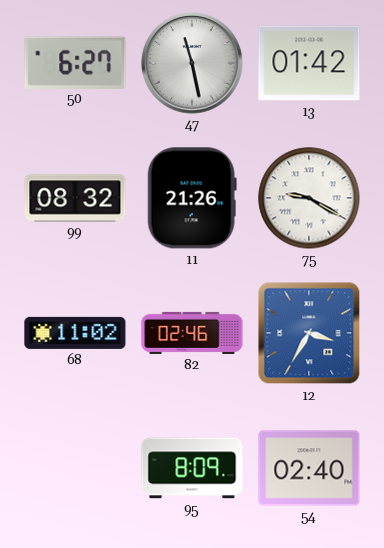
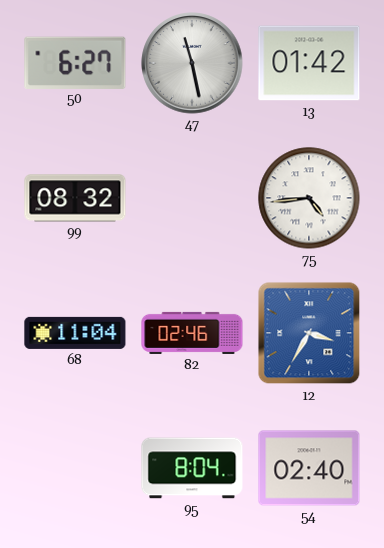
11: 21:26 -> none
75: 9:20 -> 4:44
68: 11:02 -> 11:04
95: 8:09 -> 8:04
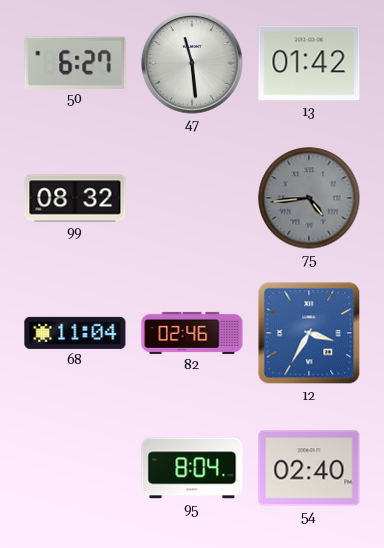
47: 11:28 -> 11:29
75 dial: white -> grey
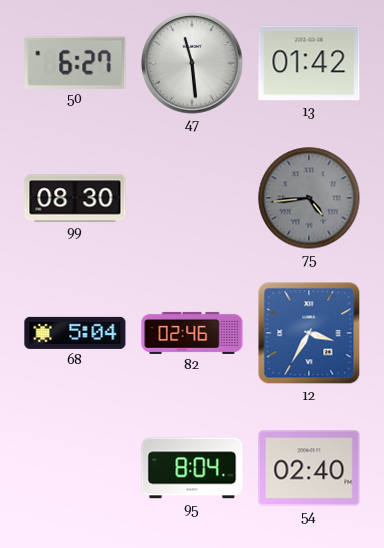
99: 08:32 -> 08:30
68: 11:04 -> 5:04
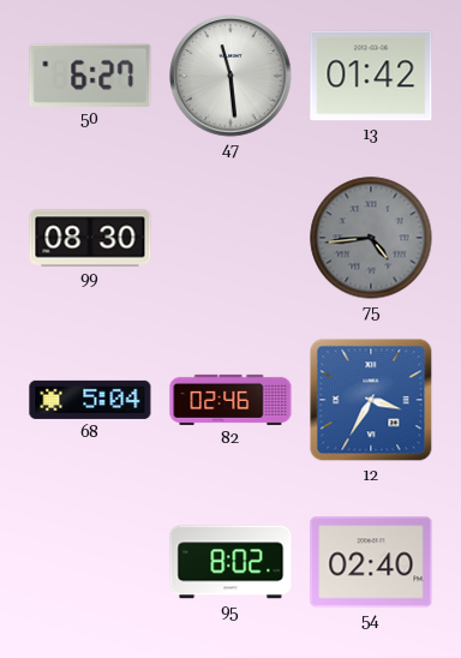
95: 8:04 -> 8:02
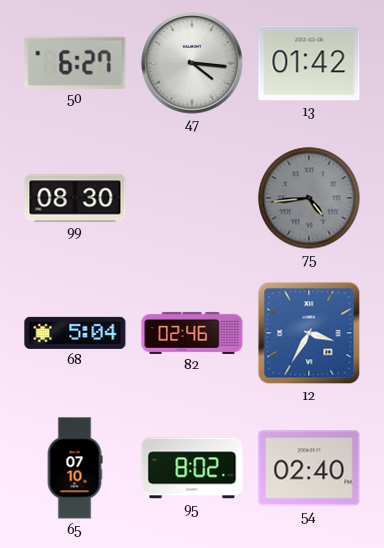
47: 11:29 -> 4:16
65: none -> 07:10
